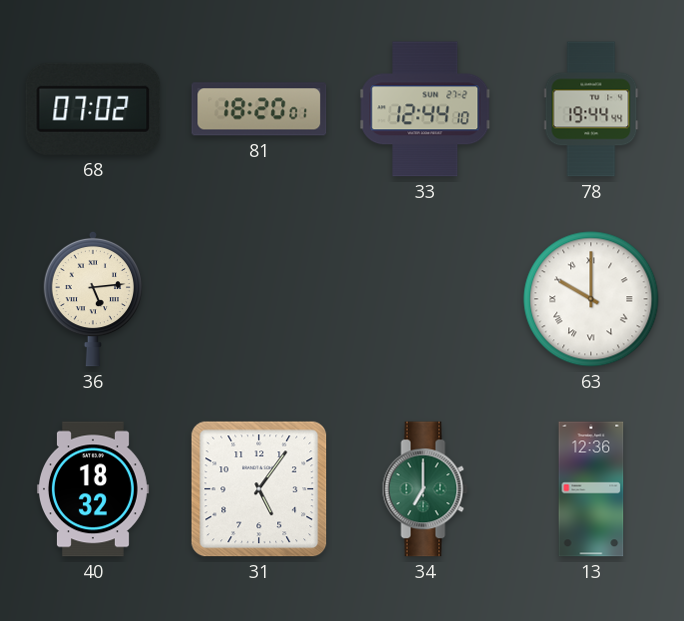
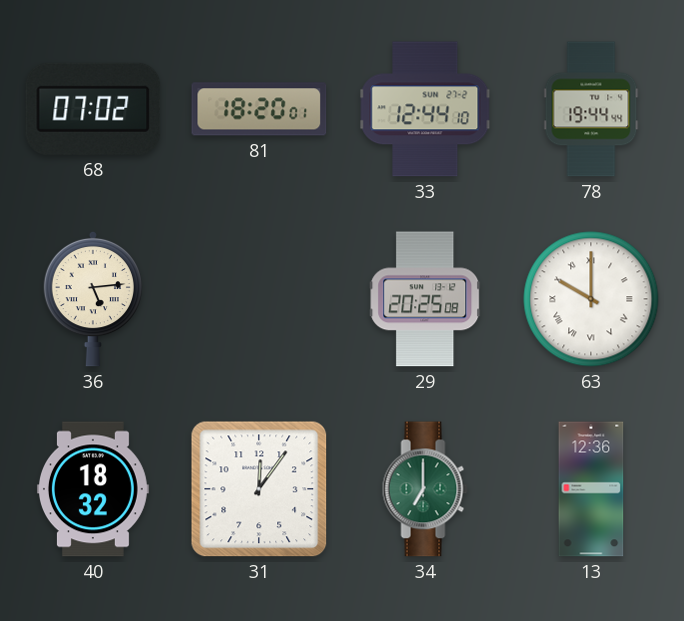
29: none -> 20:25
31: 5:06 -> 12:06
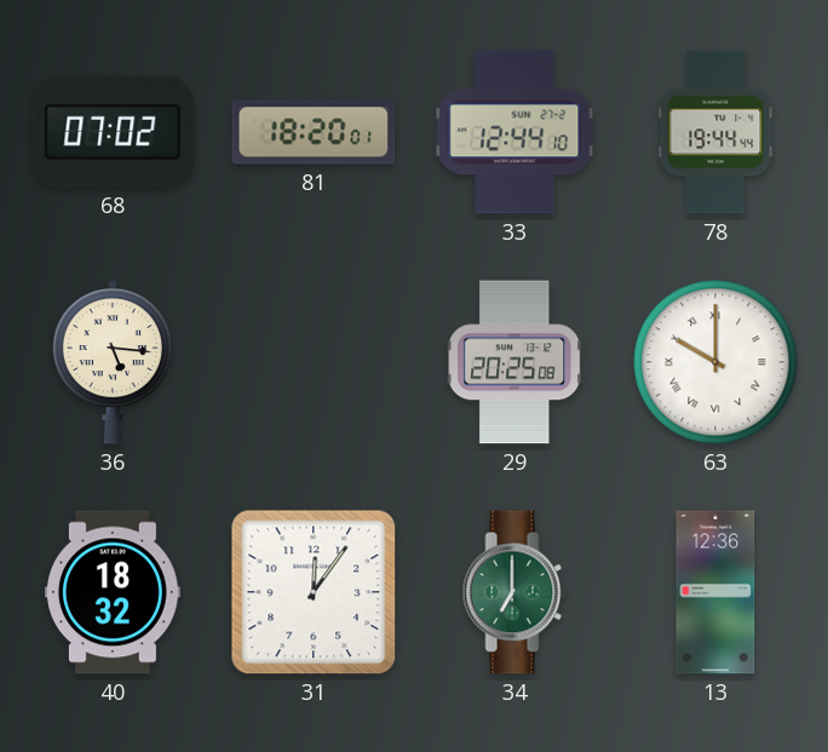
36: 5:14 -> 5:16
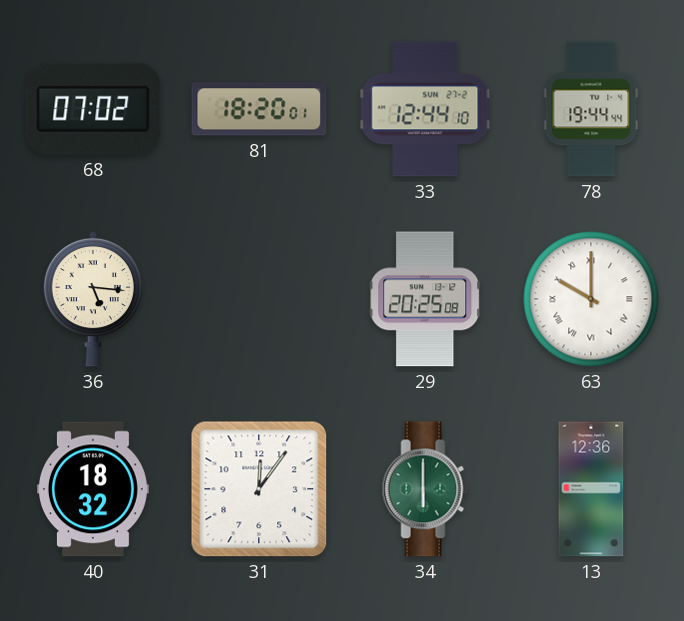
34: 7:00 -> 6:00
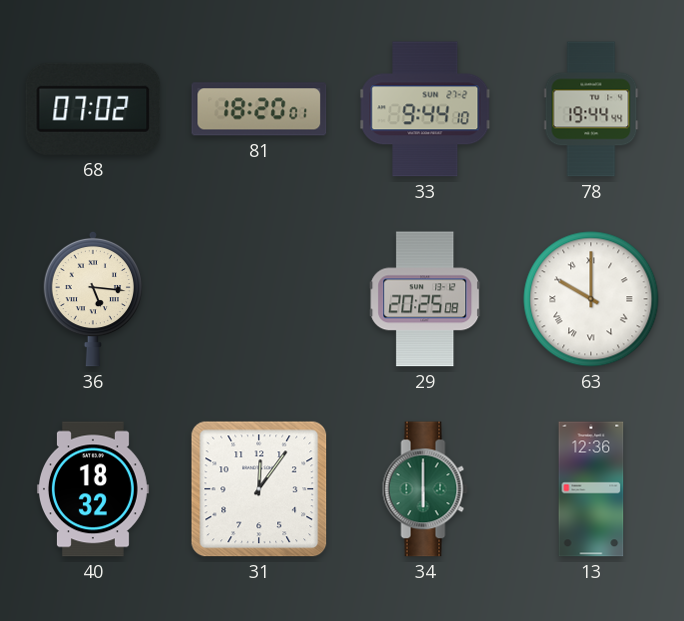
33: 12:44 -> 9:44
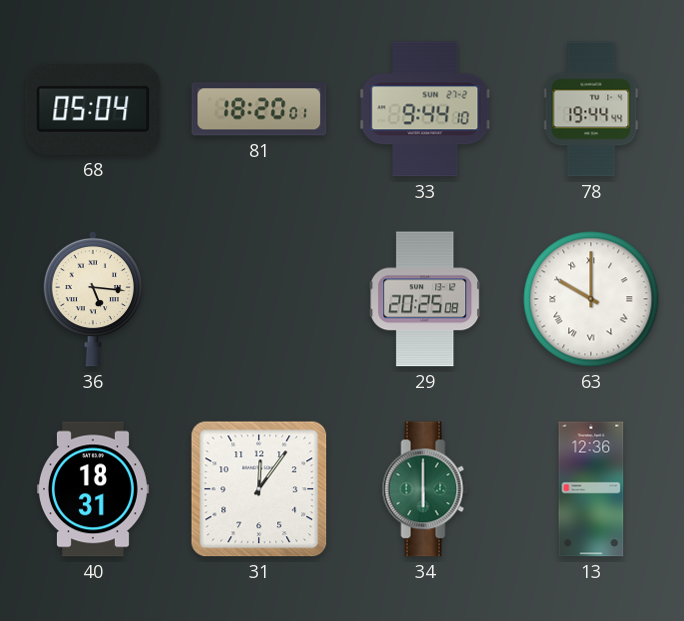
68: 07:02 -> 05:04
40: 18:32 -> 18:31
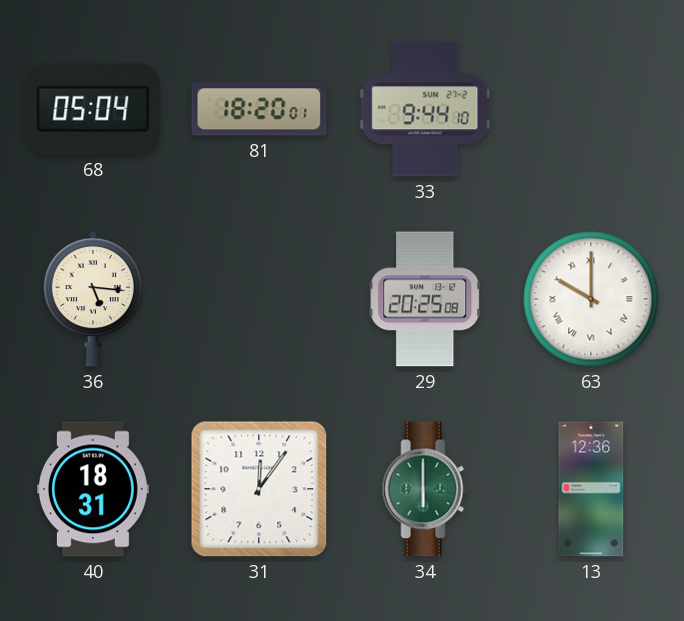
78: 19:44 -> none
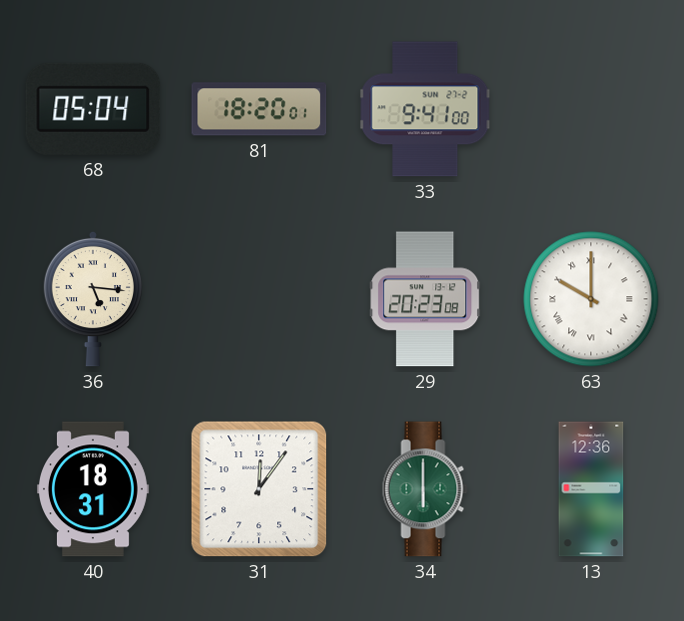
33: 9:44 -> 9:41
29: 20:25 -> 20:23
